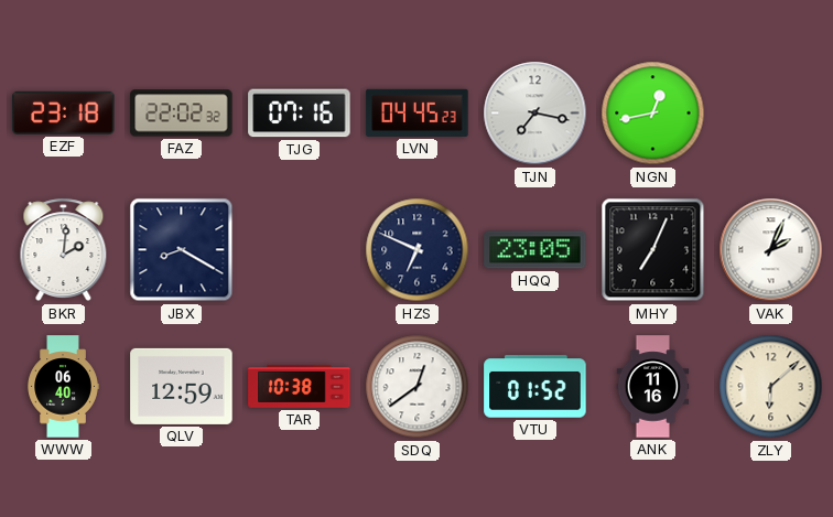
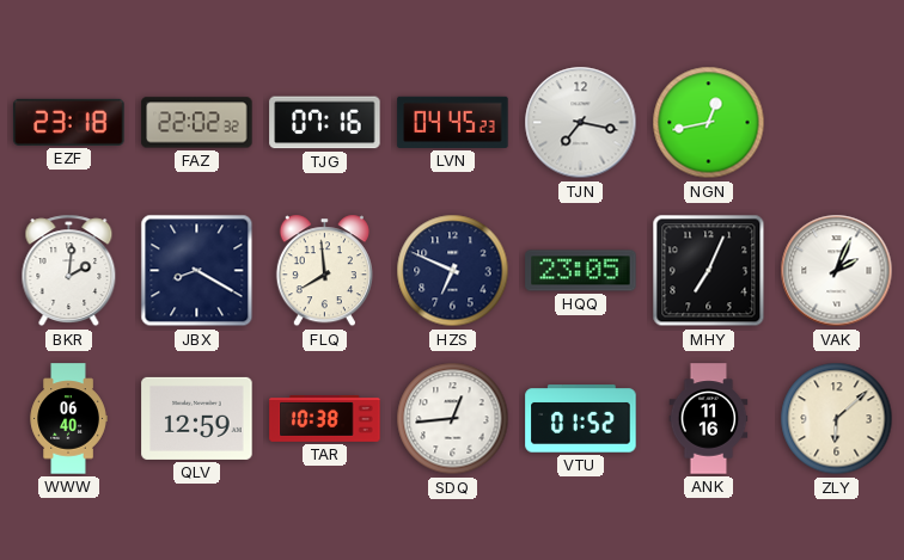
FLQ: none -> 7:59
SDQ: 12:39 -> 12:44
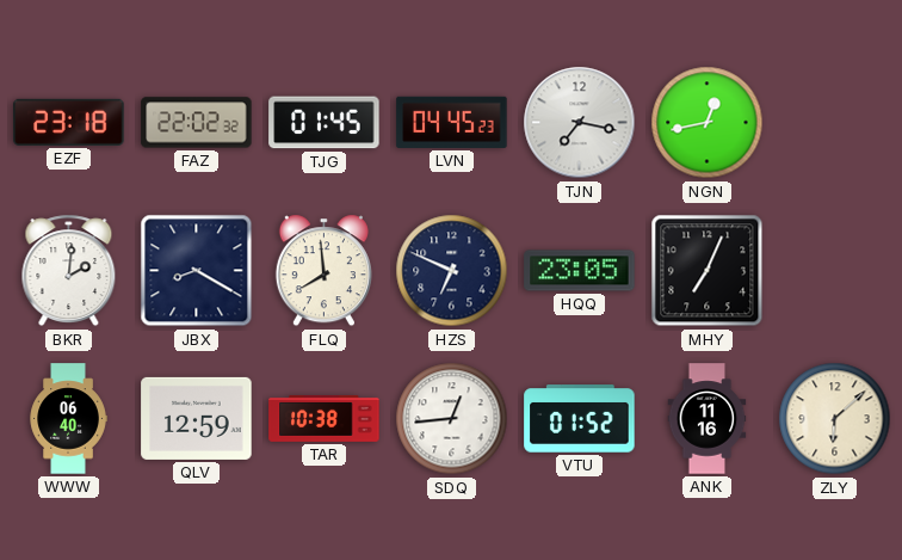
TJG: 07:16 -> 01:45
VAK: 2:04 -> none
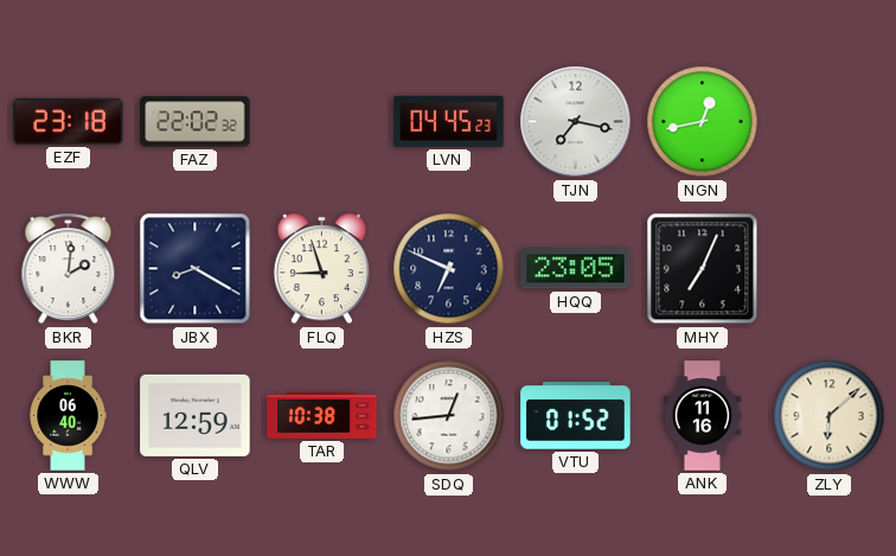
TJG: 01:45 -> none
FLQ: 7:59 -> 8:57
